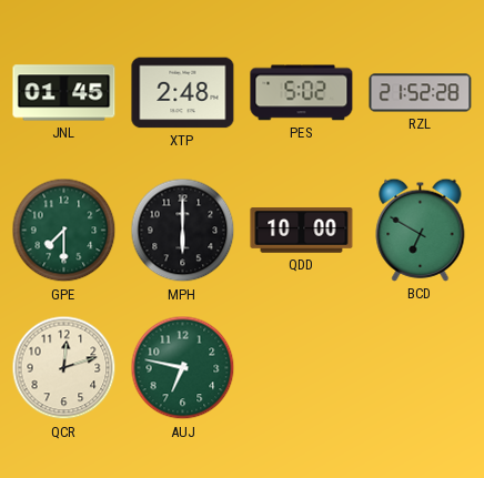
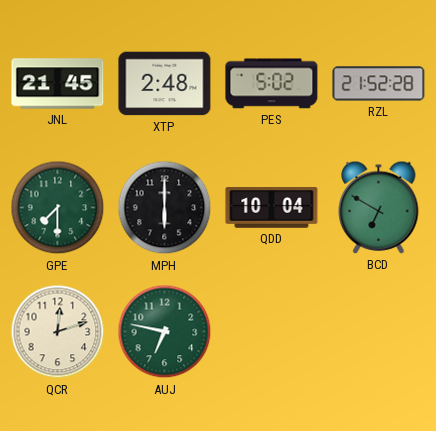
JNL: 01:45 -> 21:45
QDD: 10:00 -> 10:04
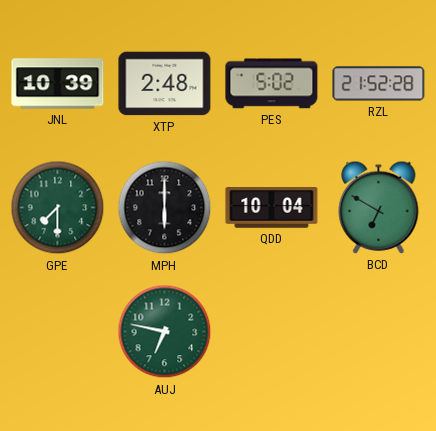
JNL: 21:45 -> 10:39
QCR: 12:12 -> none
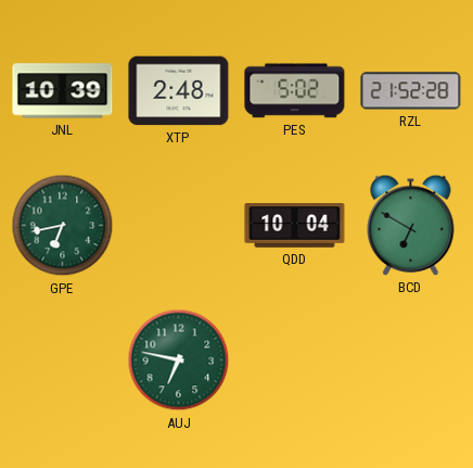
GPE: 7:30 -> 6:43
MPH: 6:00 -> none
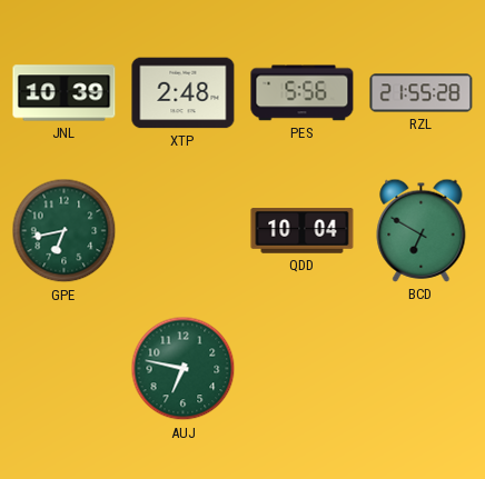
PES: 5:02 -> 5:56
RZL: 21:52 -> 21:55
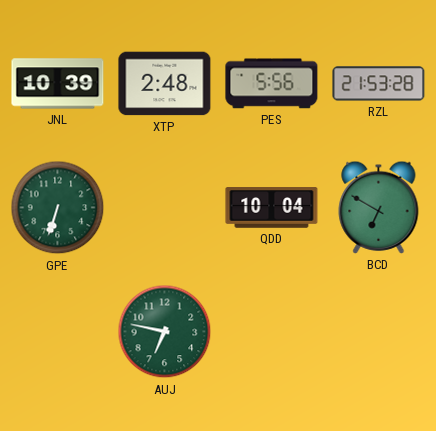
RZL: 21:55 -> 21:53
GPE: 6:43 -> 6:33
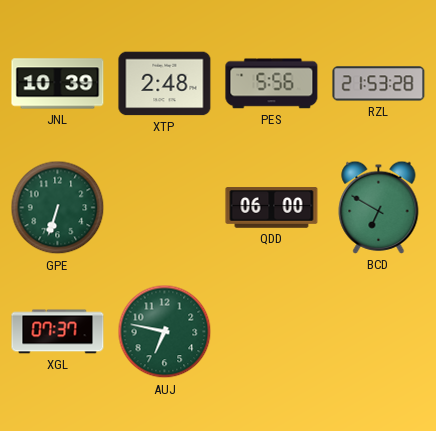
QDD: 10:04 -> 06:00
XGL: none -> 07:37
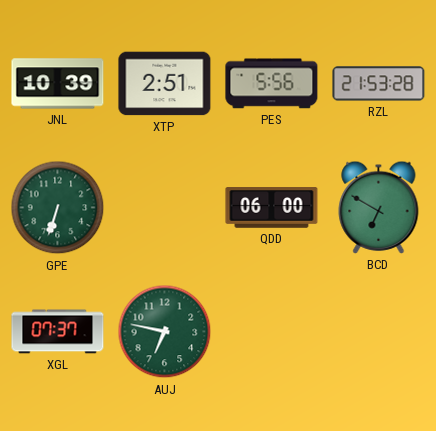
XTP: 2:48 -> 2:51
